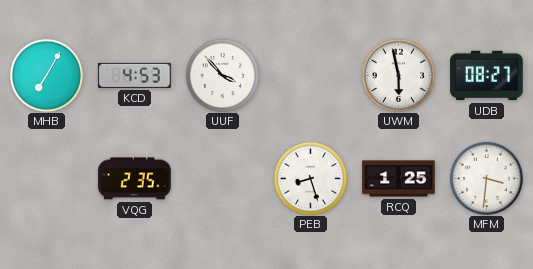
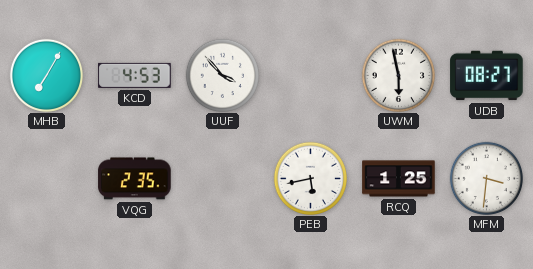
PEB: 8:27 -> 5:43
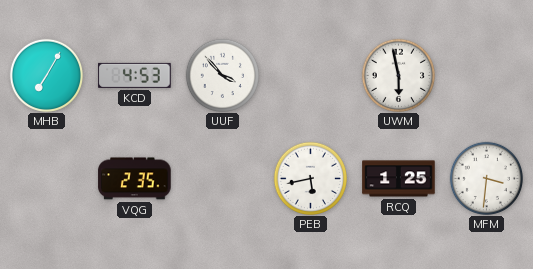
UDB: 08:27 -> none
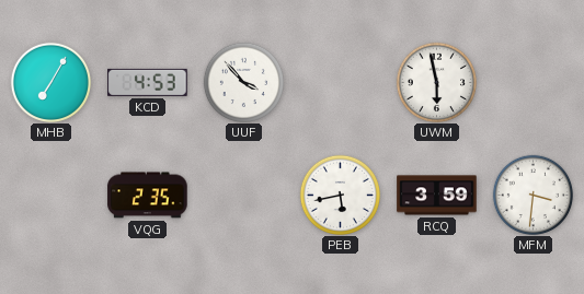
RCQ: 1:25 -> 3:59
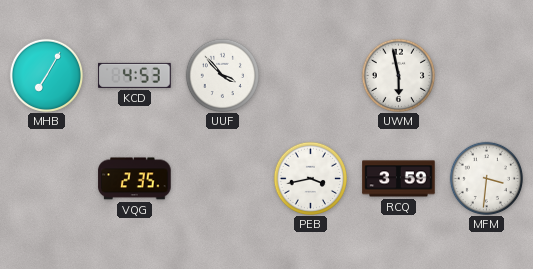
PEB: 5:43 -> 3:43
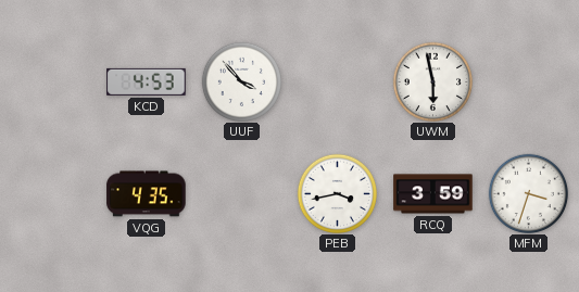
MHB: 7:05 -> none
VQG: 2:35 -> 4:35
MFM: 3:31 -> 3:33
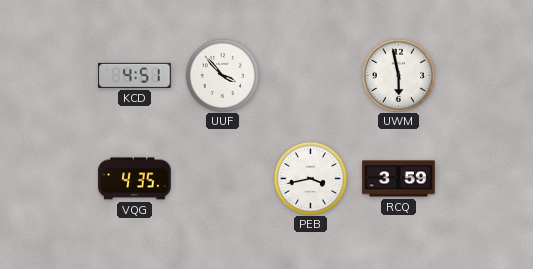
KCD: 4:53 -> 4:51
MFM: 3:33 -> none
